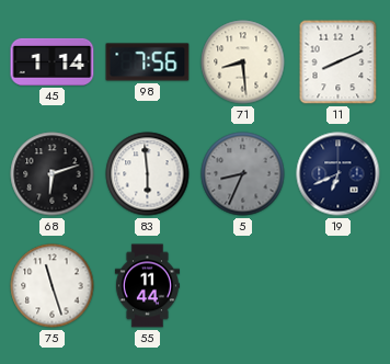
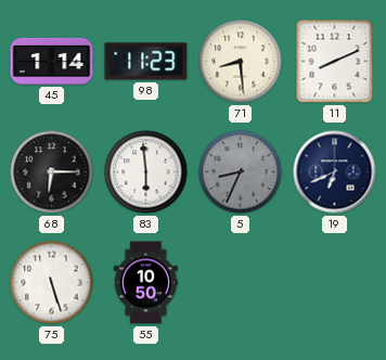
98: 7:56 -> 11:23
68: 6:12 -> 6:15
75: 11:27 -> 5:27
55: 11:44 -> 10:50
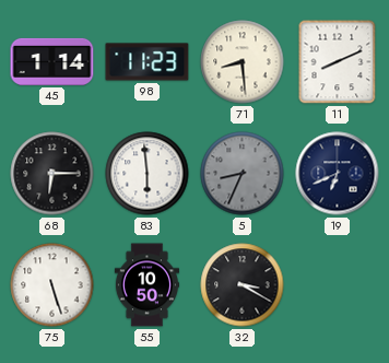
32: none -> 3:20
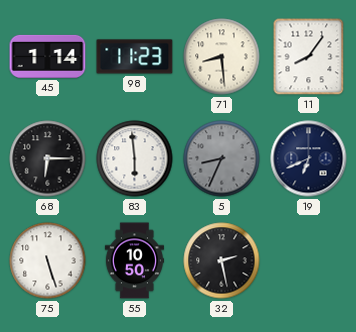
11: 8:11 -> 8:06
32: 3:20 -> 2:28
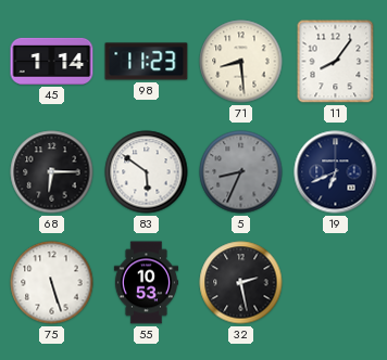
83: 5:59 -> 5:51
55: 10:50 -> 10:53
